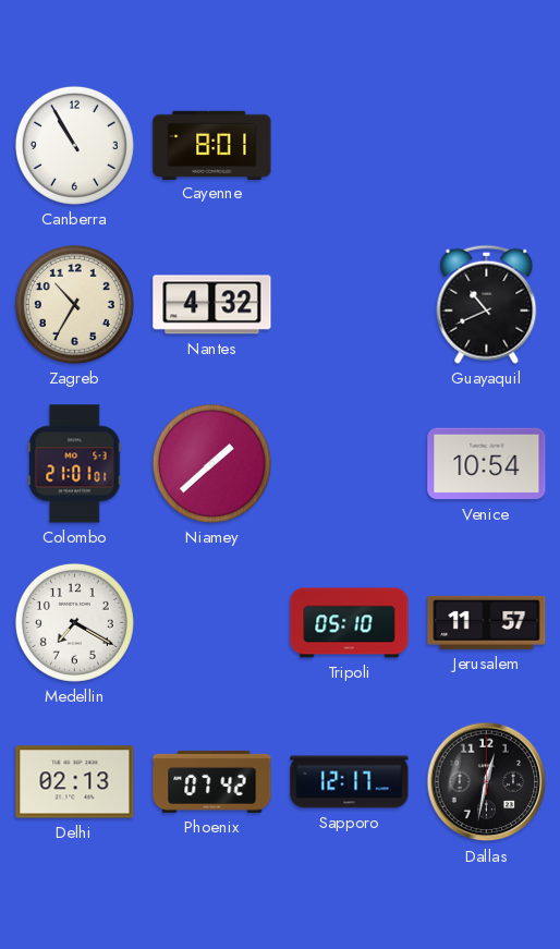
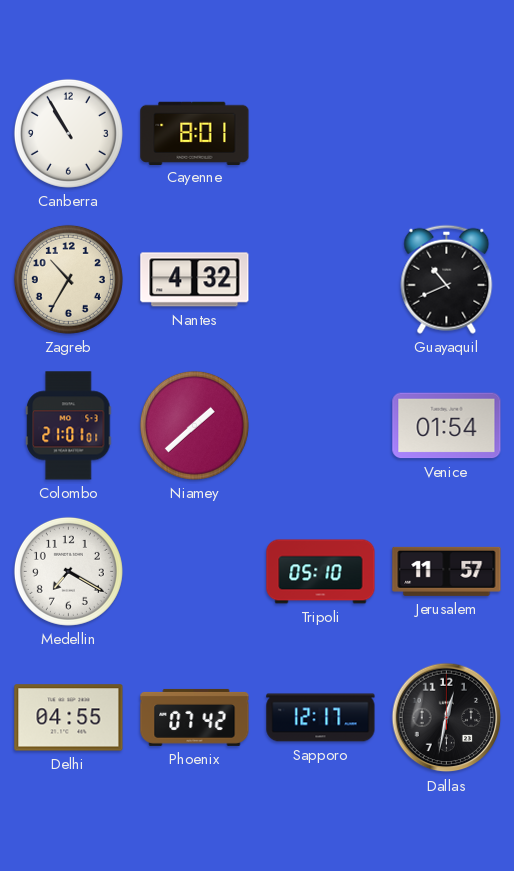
Venice: 10:54 -> 01:54
Delhi: 02:13 -> 04:55
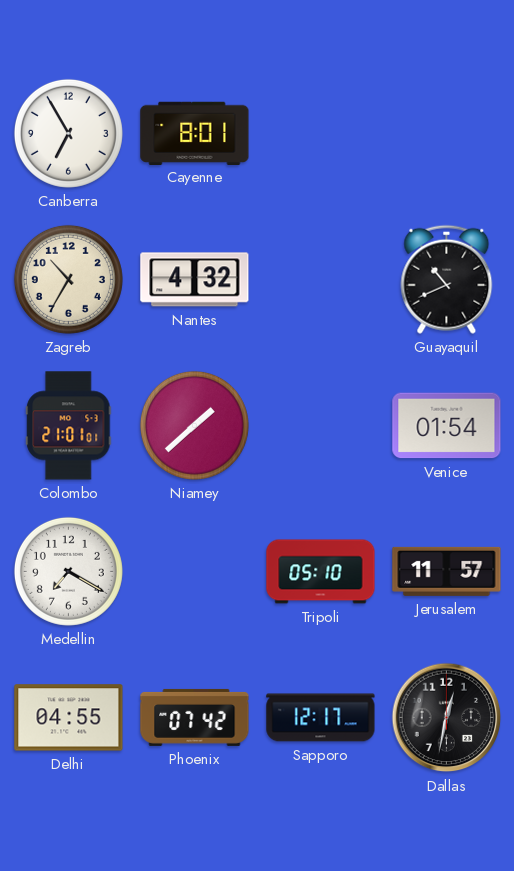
Canberra: 10:55 -> 6:55
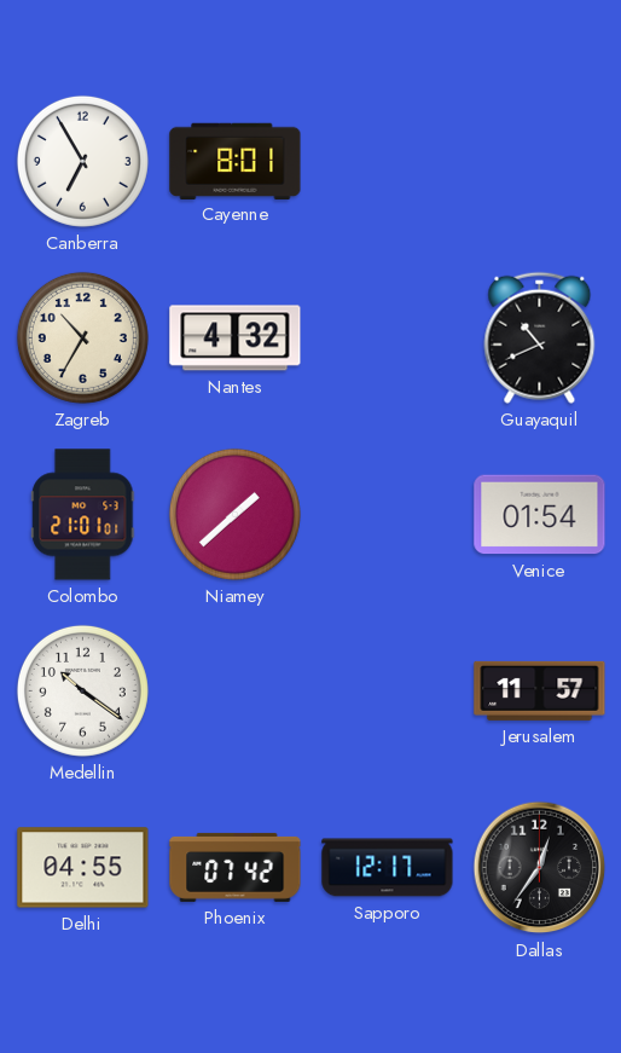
Medellin: 7:20 -> 10:21
Tripoli: 05:10 -> none
Dallas: 12:32 -> 12:36
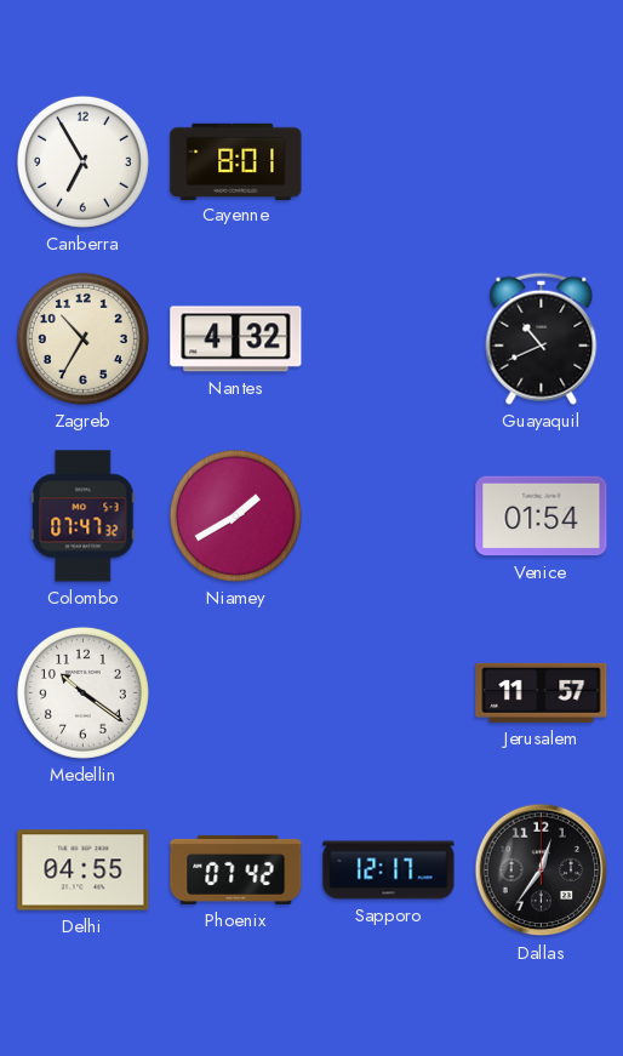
Colombo: 21:01 -> 07:47
Niamey: 1:38 -> 1:40
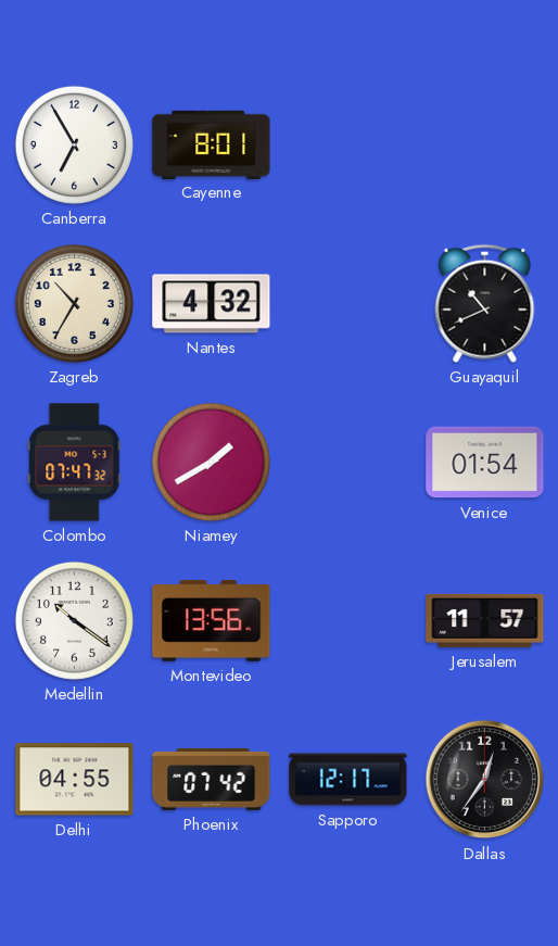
Montevideo: none -> 13:56
